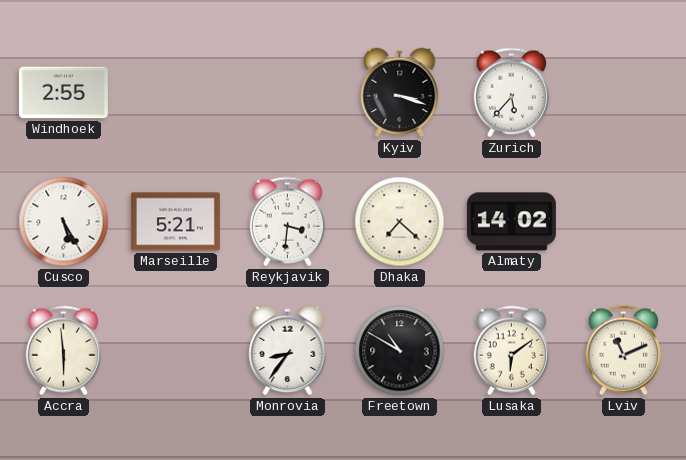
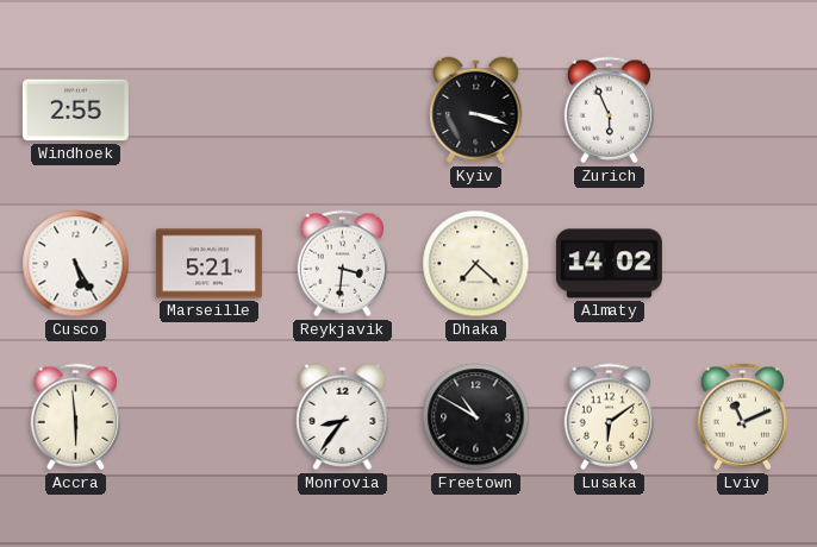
Zurich: 5:37 -> 5:56
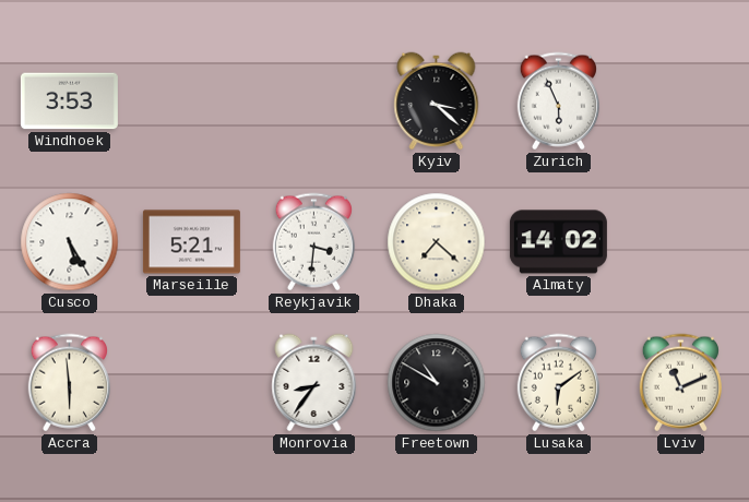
Windhoek: 2:55 -> 3:53
Kyiv: 3:18 -> 3:22
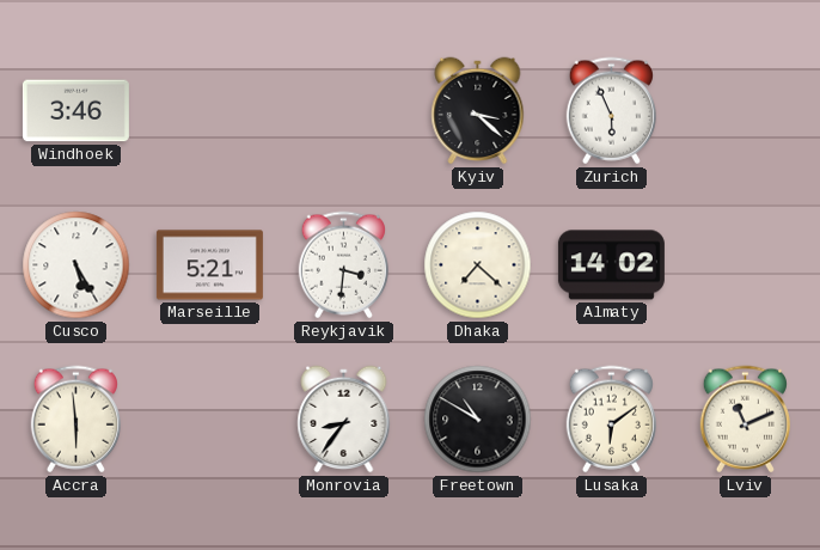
Windhoek: 3:53 -> 3:46
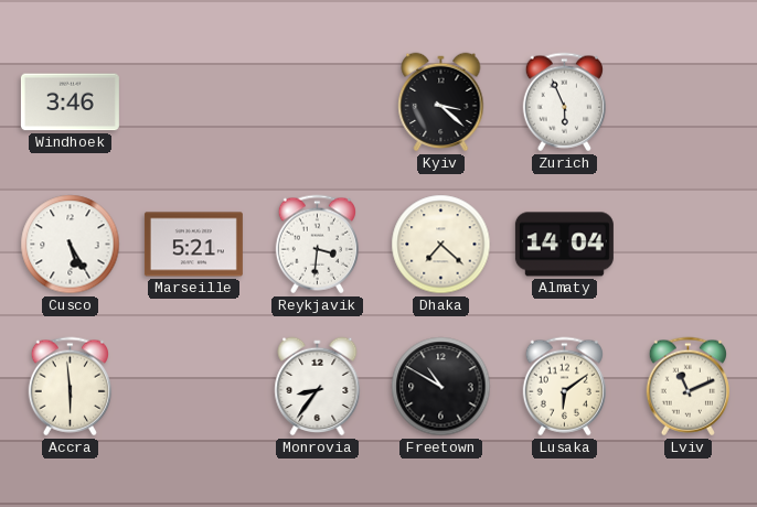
Almaty: 14:02 -> 14:04
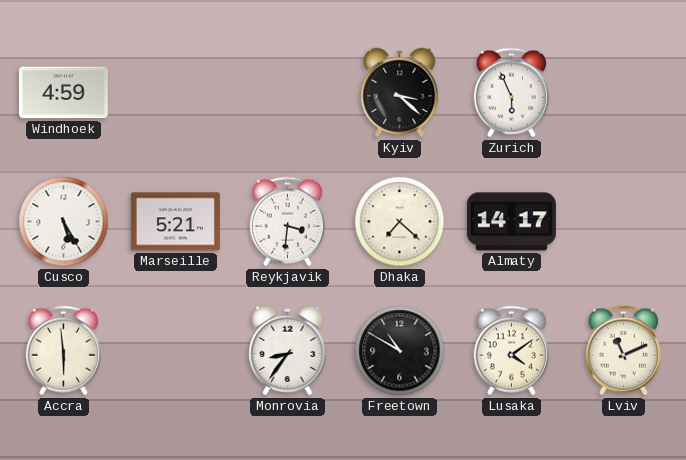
Windhoek: 3:46 -> 4:59
Almaty: 14:04 -> 14:17
Lusaka: 6:09 -> 4:09
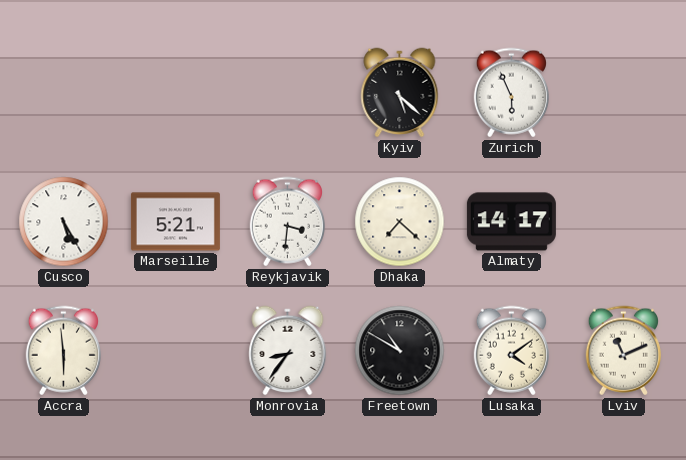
Windhoek: 4:59 -> none
Kyiv: 3:22 -> 5:22
